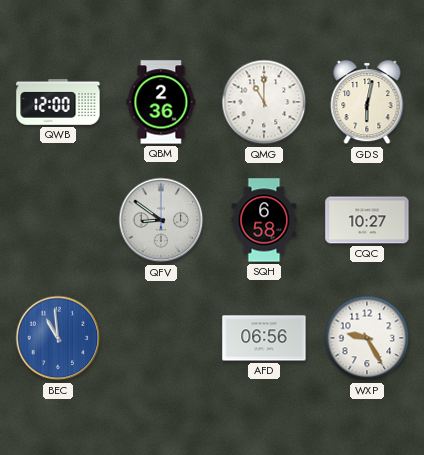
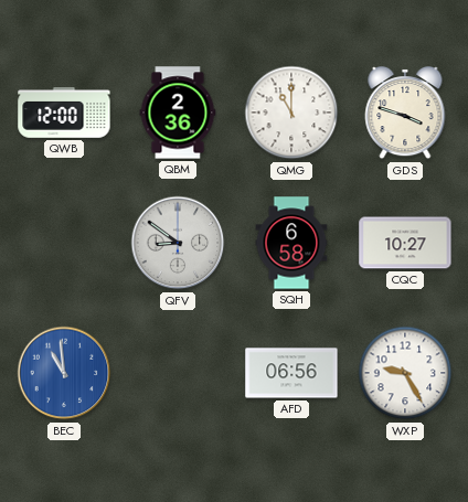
GDS: 6:02 -> 3:48
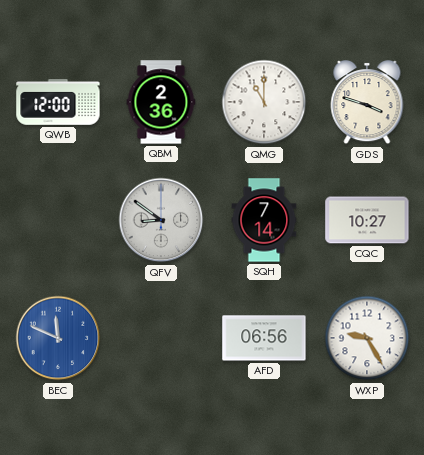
SQH: 6:58 -> 7:14
BEC: 10:59 -> 11:49
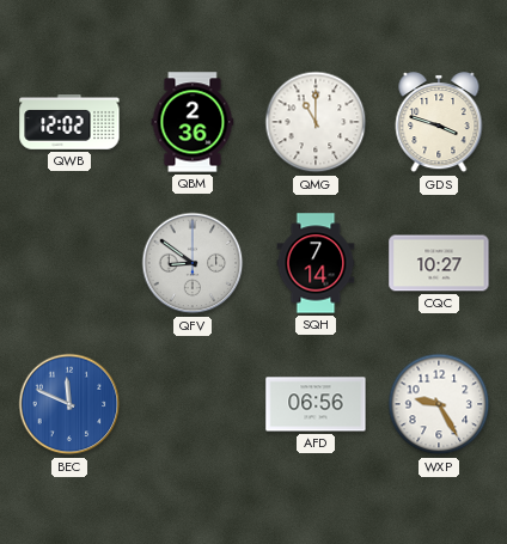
QWB: 12:00 -> 12:02
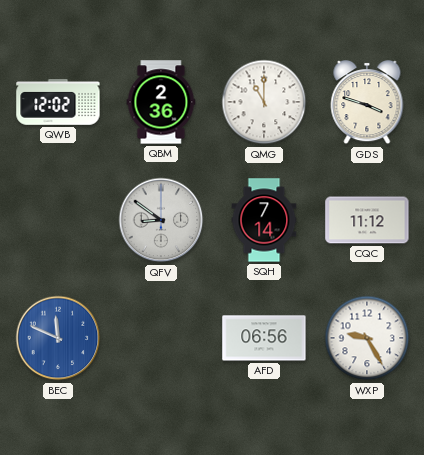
CQC: 10:27 -> 11:12
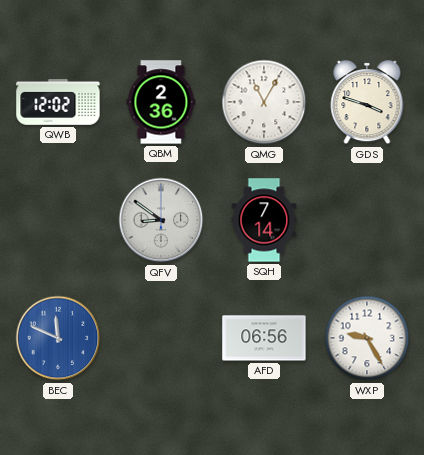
QMG: 11:00 -> 11:05
CQC: 11:12 -> none
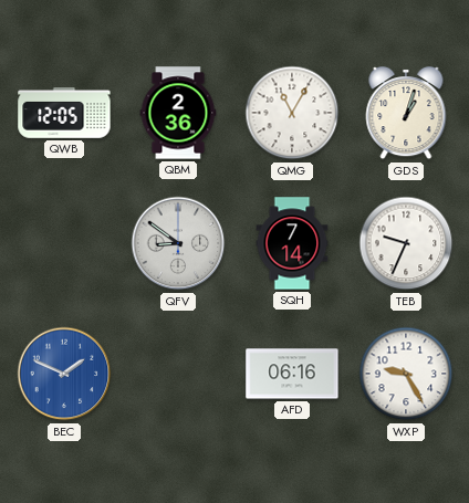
QWB: 12:02 -> 12:05
GDS: 3:48 -> 1:03
TEB: none -> 9:34
BEC: 11:49 -> 1:49
AFD: 06:56 -> 06:16
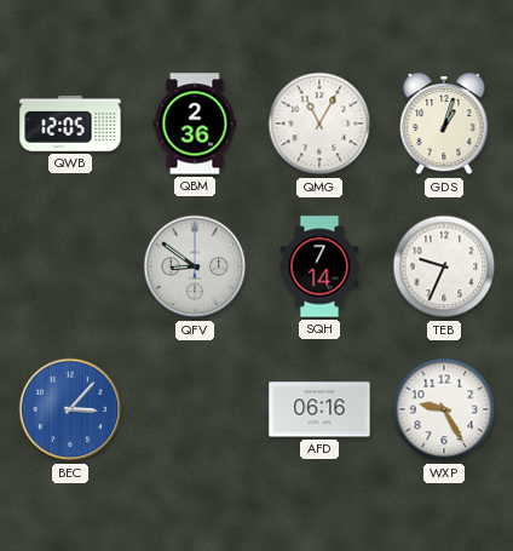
BEC: 1:49 -> 3:07
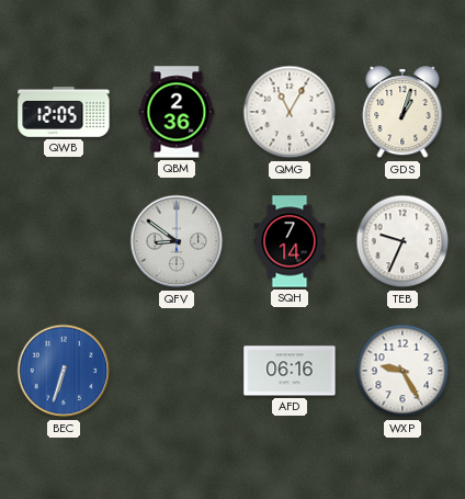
BEC: 3:07 -> 6:33
